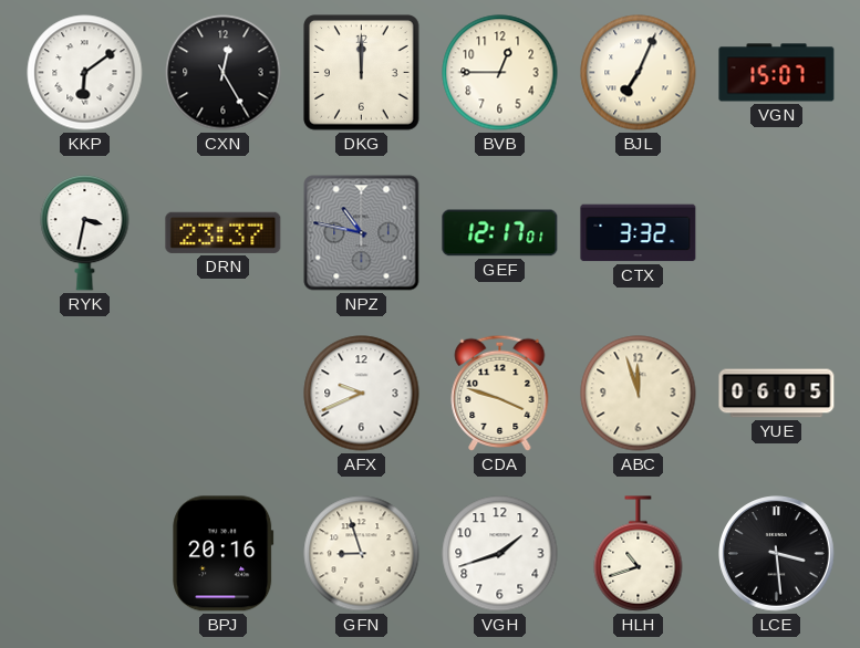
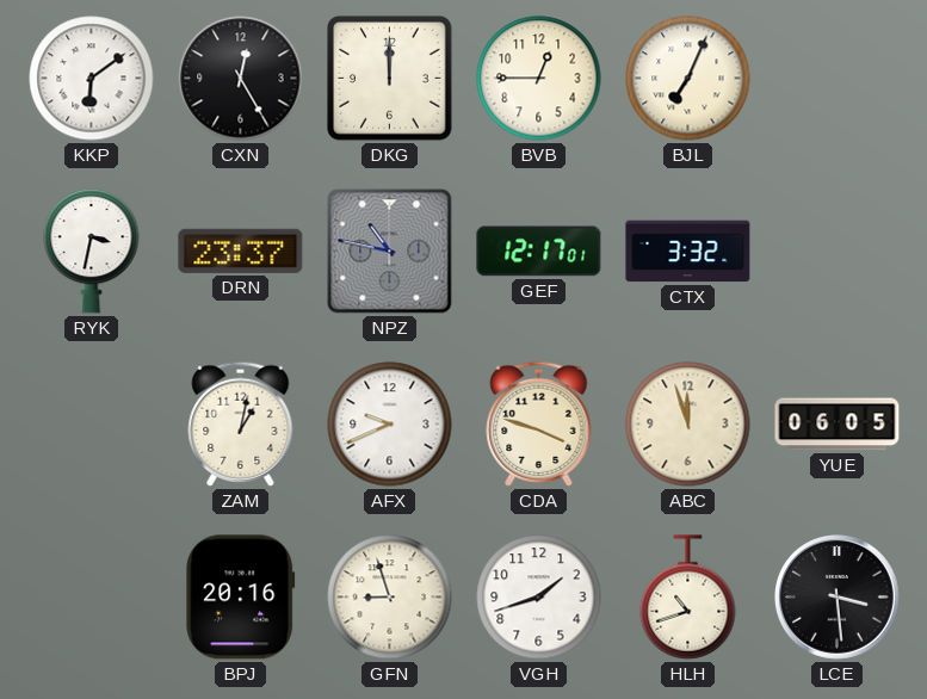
VGN: 15:07 -> none
ZAM: none -> 1:02
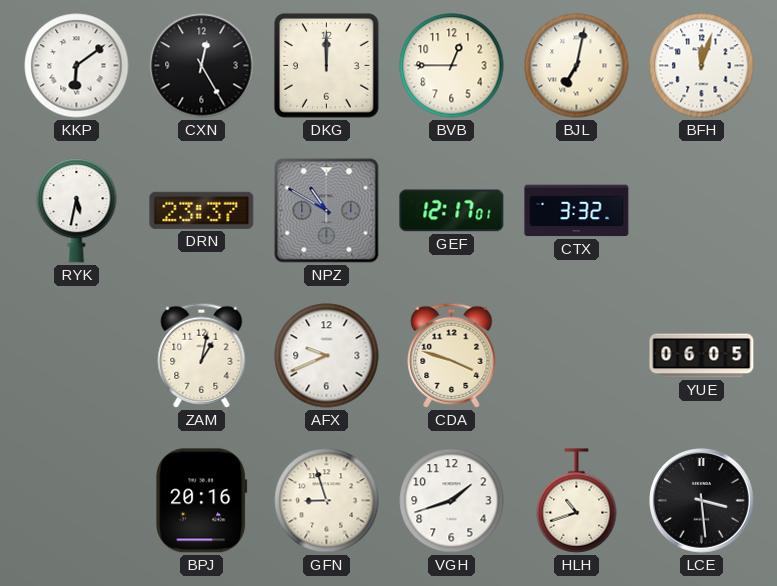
BJL: 7:04 -> 7:02
BFH: none -> 12:03
RYK: 3:32 -> 5:32
NPZ: 10:47 -> 10:50
ABC: 11:57 -> none
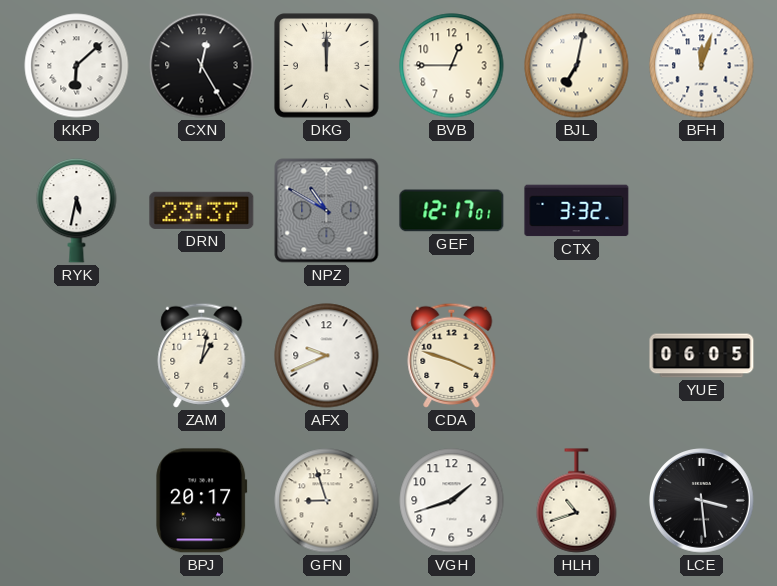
KKP: 6:09 -> 6:08
BPJ: 20:16 -> 20:17
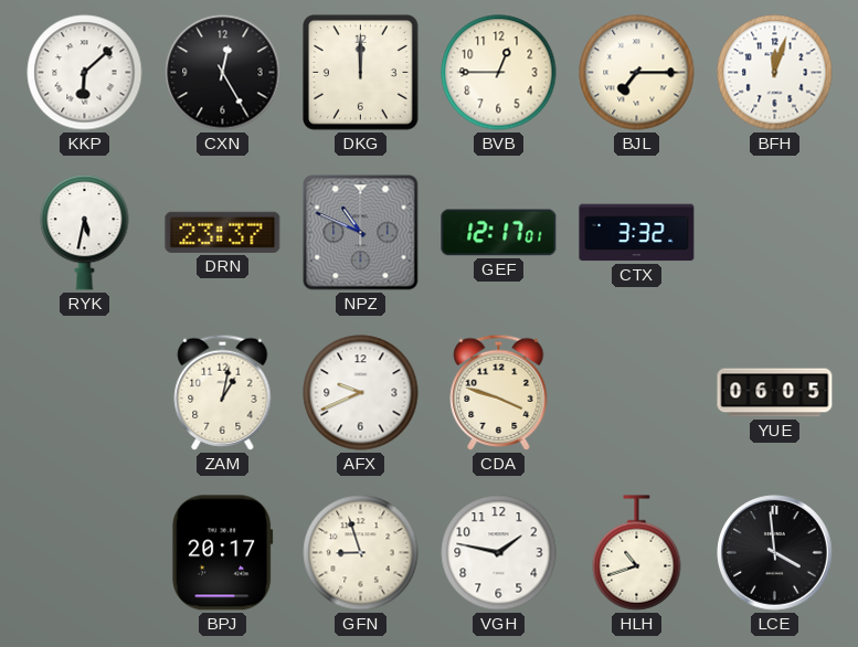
BJL: 7:02 -> 7:15
NPZ: 10:50 -> 10:49
VGH: 1:42 -> 1:47
LCE: 3:29 -> 3:59
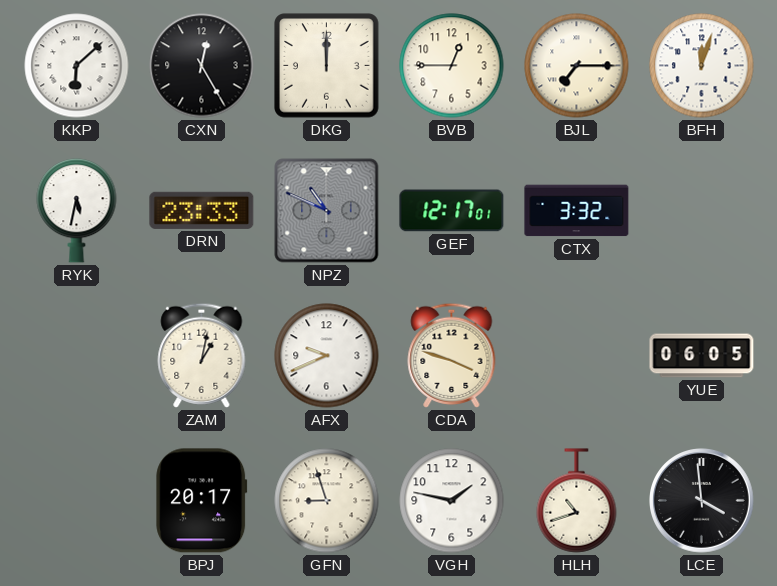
DRN: 23:37 -> 23:33
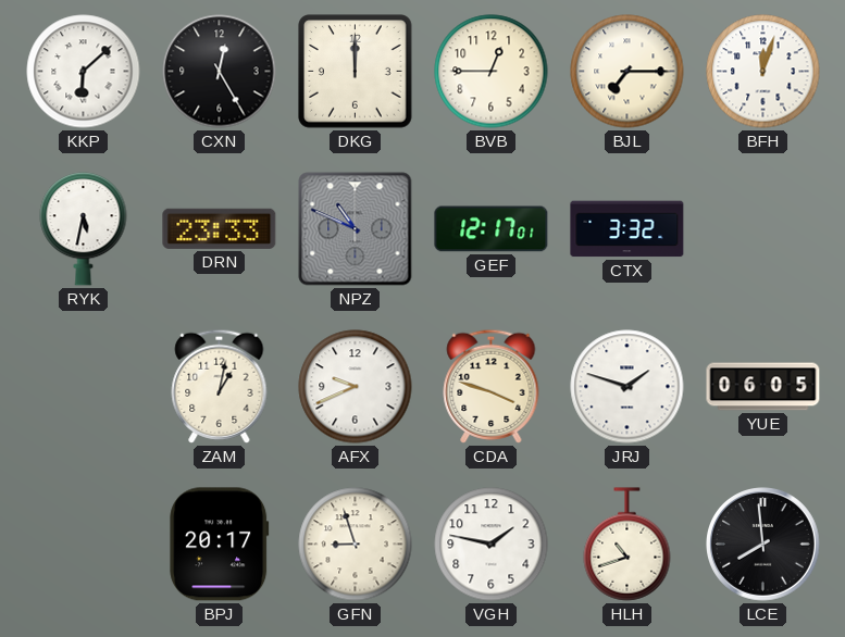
JRJ: none -> 1:48
LCE: 3:59 -> 7:59
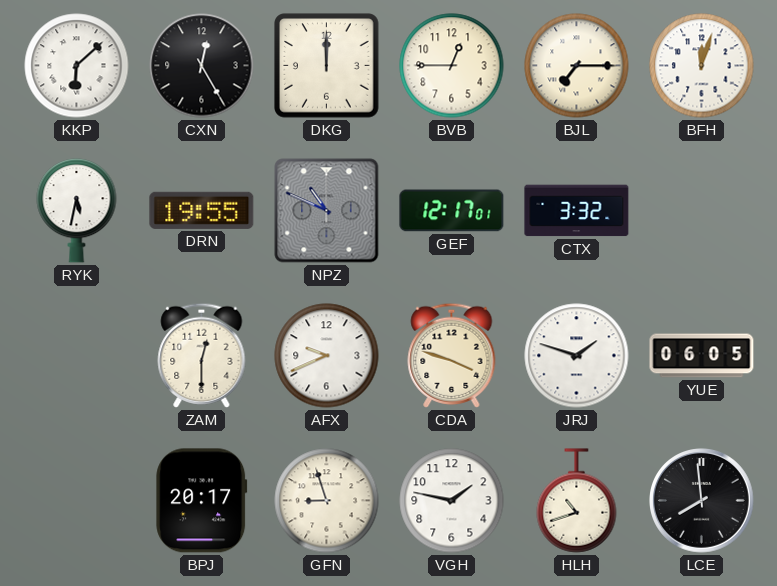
DRN: 23:33 -> 19:55
ZAM: 1:02 -> 12:30
